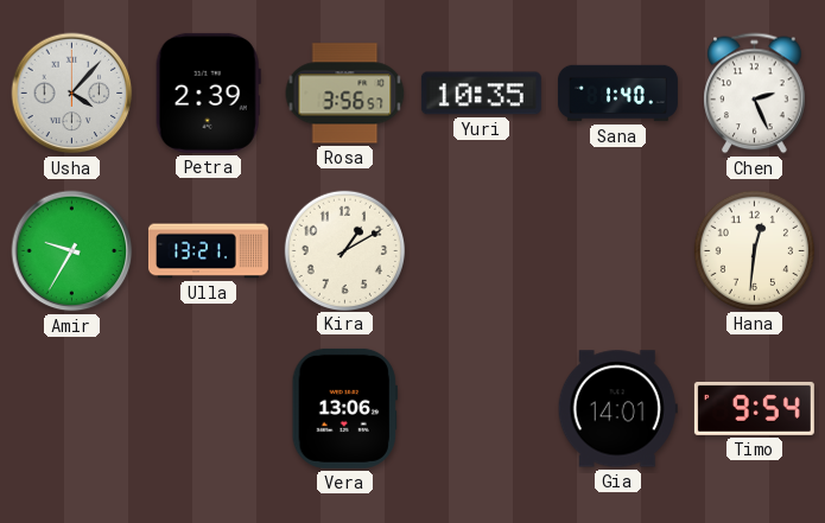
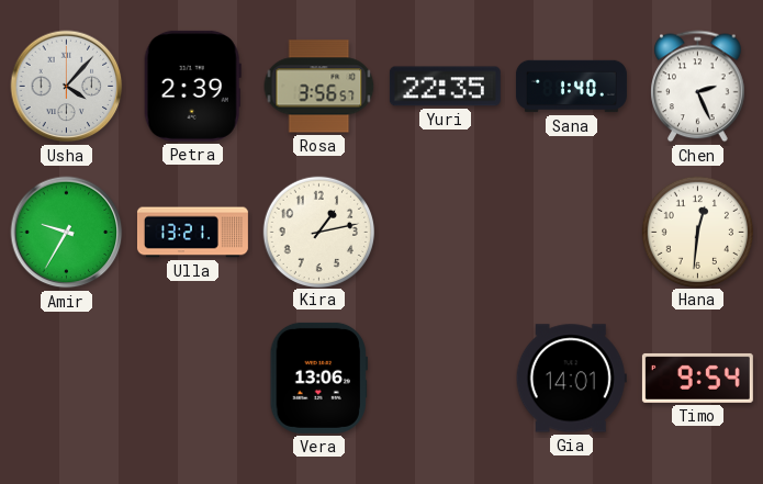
Yuri: 10:35 -> 22:35
Kira: 1:10 -> 1:13
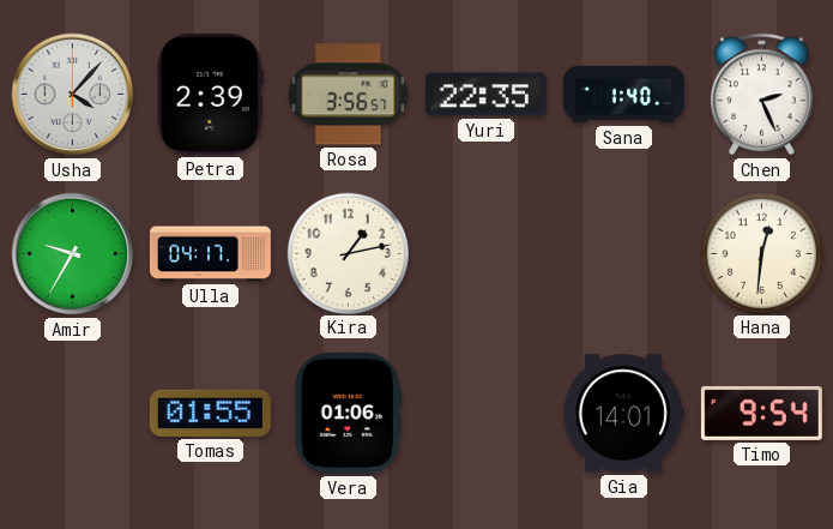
Ulla: 13:21 -> 04:17
Tomas: none -> 01:55
Vera: 13:06 -> 01:06
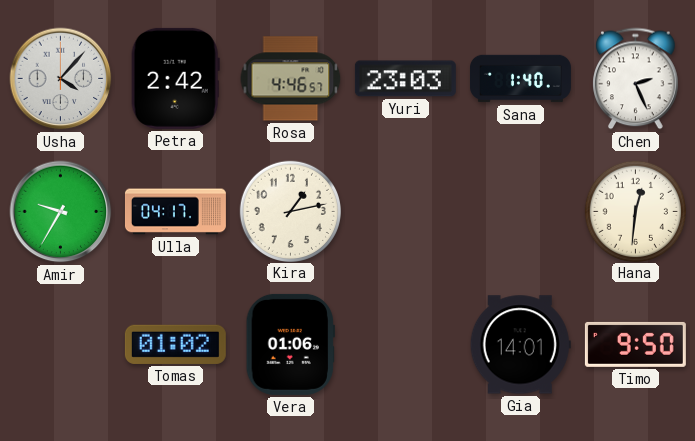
Petra: 2:39 -> 2:42
Rosa: 3:56 -> 4:46
Yuri: 22:35 -> 23:03
Tomas: 01:55 -> 01:02
Timo: 9:54 -> 9:50
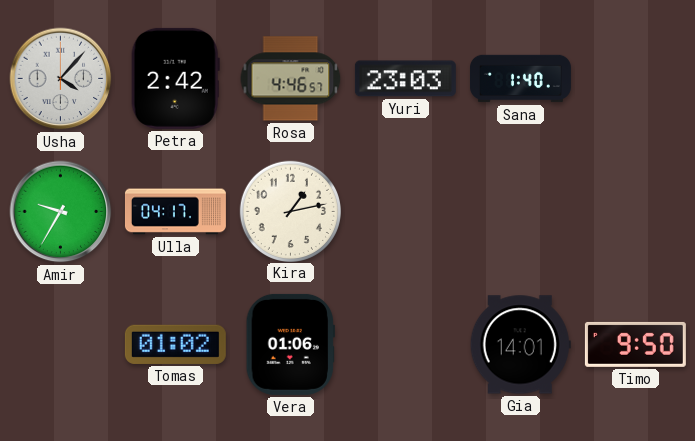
Chen: 2:26 -> none
Hana: 12:31 -> none
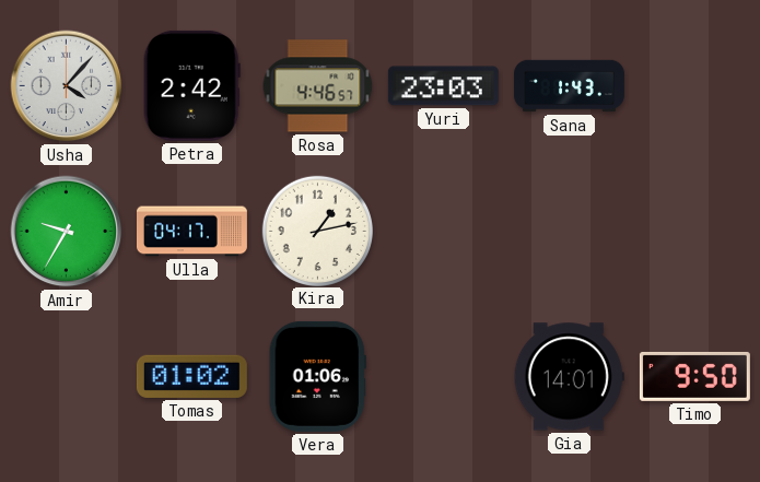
Sana: 1:40 -> 1:43
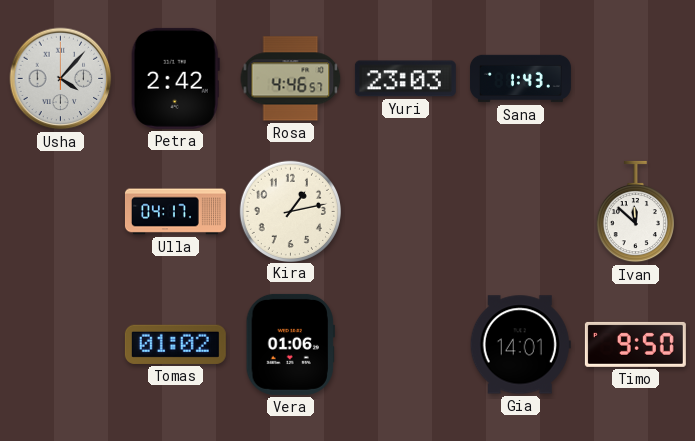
Amir: 9:35 -> none
Ivan: none -> 11:52
